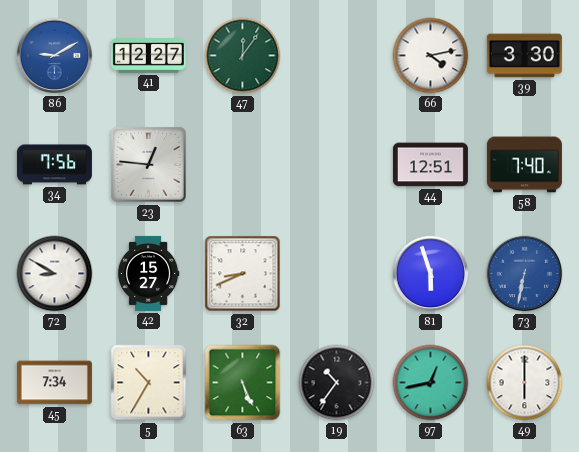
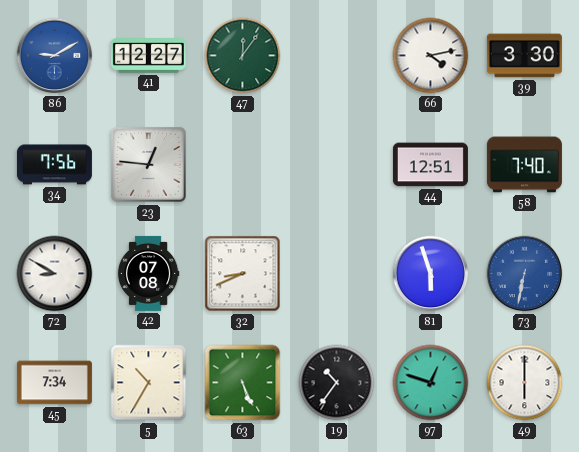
42: 15:27 -> 07:08
97: 12:43 -> 12:48
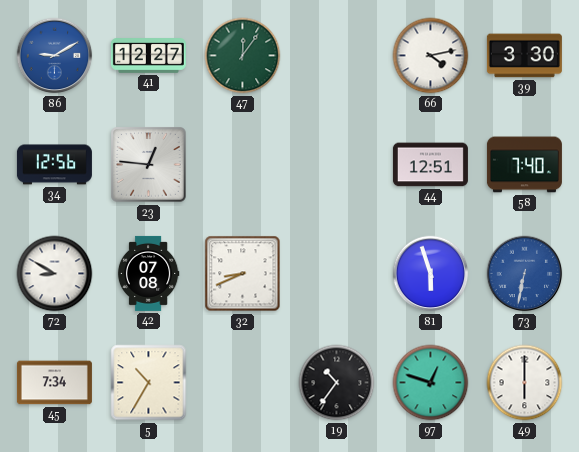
34: 7:56 -> 12:56
63: 5:26 -> none
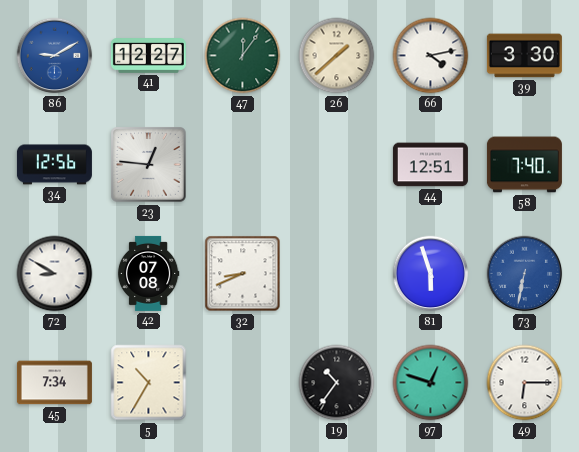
26: none -> 1:38
49: 6:00 -> 6:15
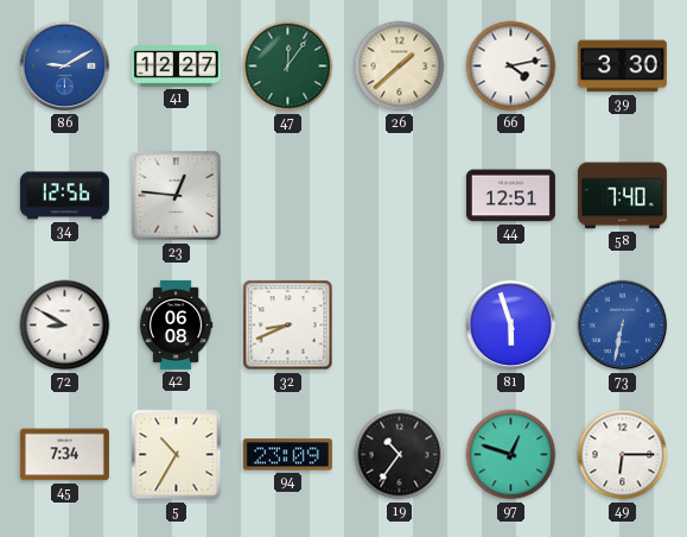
42: 07:08 -> 06:08
94: none -> 23:09
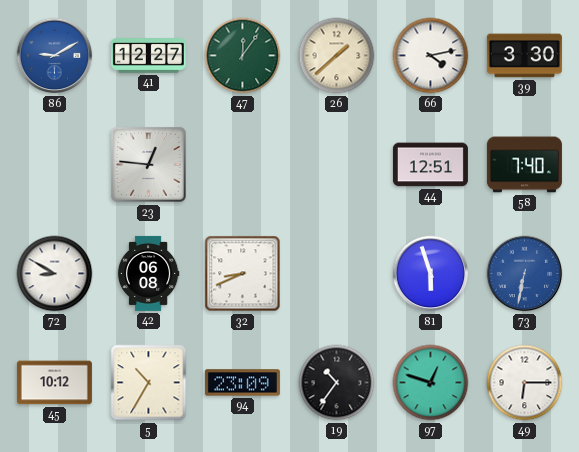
34: 12:56 -> none
45: 7:34 -> 10:12
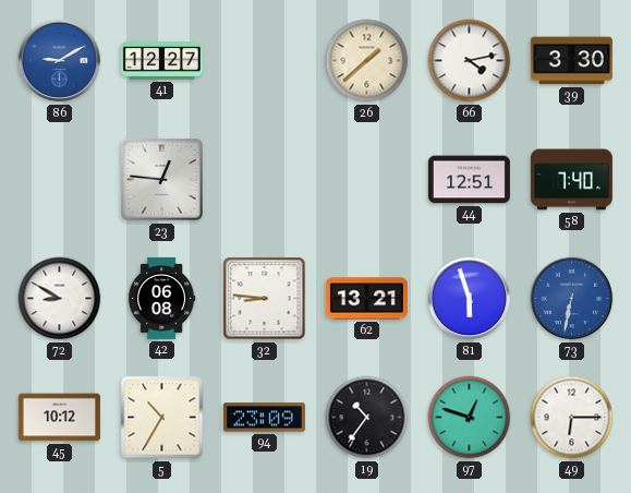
47: 12:06 -> none
32: 8:41 -> 8:46
62: none -> 13:21
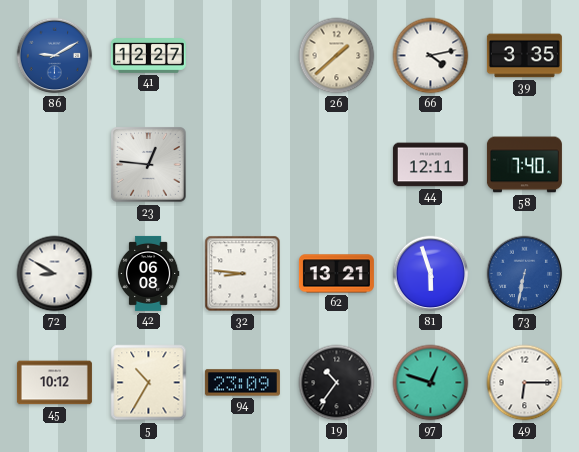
39: 3:30 -> 3:35
44: 12:51 -> 12:11
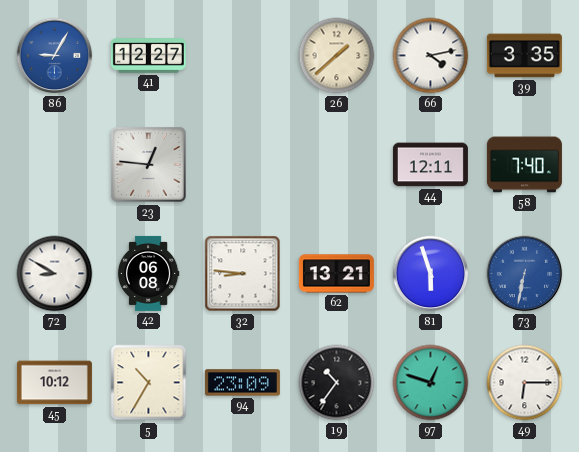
86: 9:10 -> 9:05
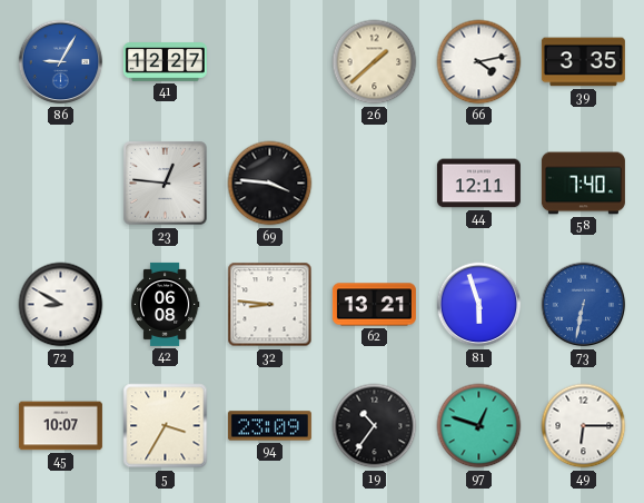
69: none -> 3:46
45: 10:12 -> 10:07
5: 10:35 -> 3:35
